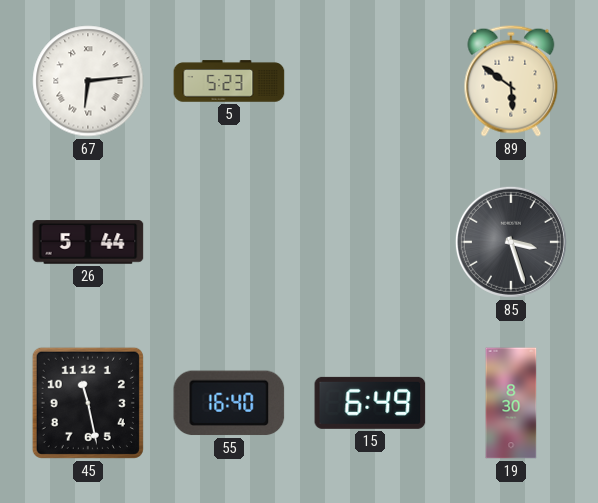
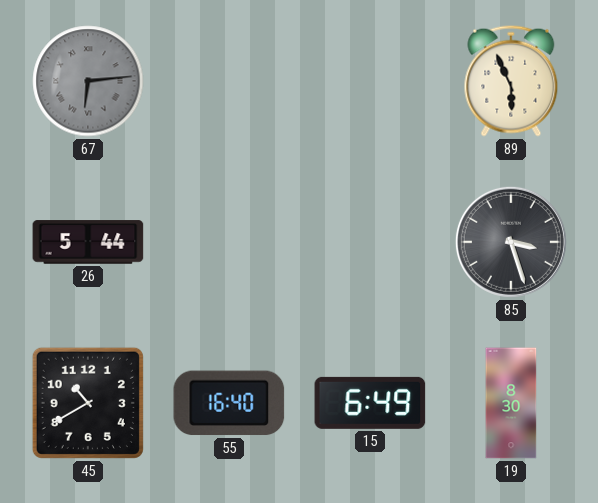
67 dial: white -> grey
5: 5:23 -> none
89: 5:51 -> 5:56
45: 11:28 -> 10:40
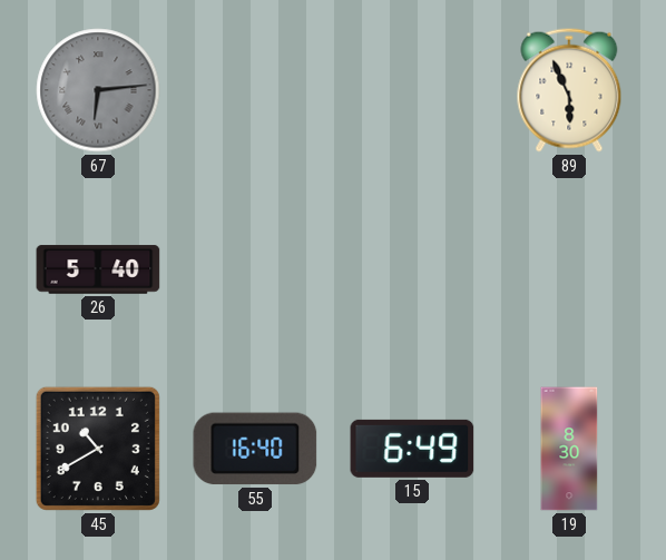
26: 5:44 -> 5:40
85: 3:27 -> none
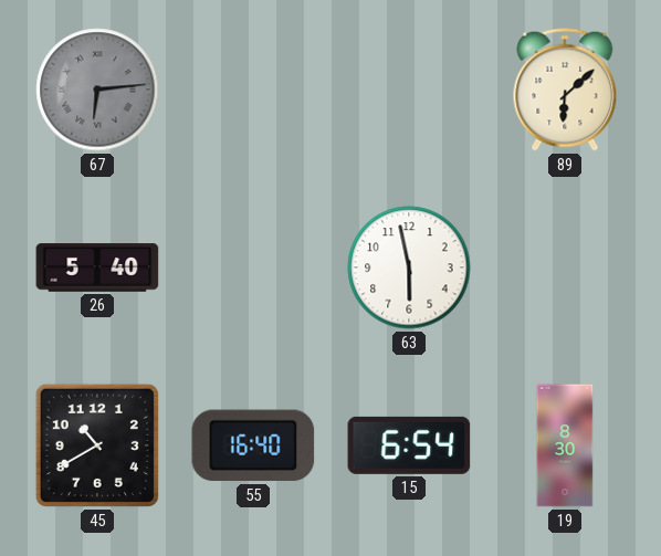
89: 5:56 -> 6:08
63: none -> 5:58
15: 6:49 -> 6:54
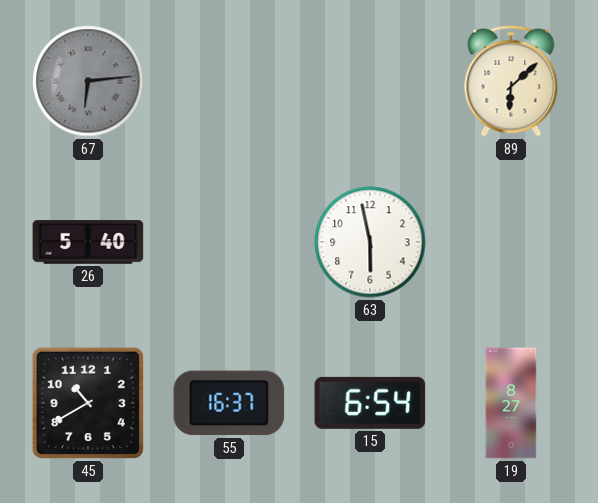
55: 16:40 -> 16:37
19: 8:30 -> 8:27
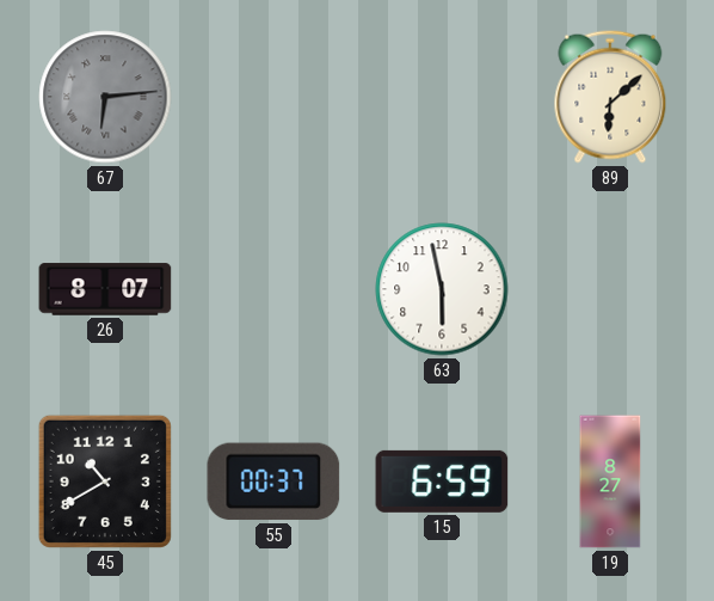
26: 5:40 -> 8:07
55: 16:37 -> 00:37
15: 6:54 -> 6:59
